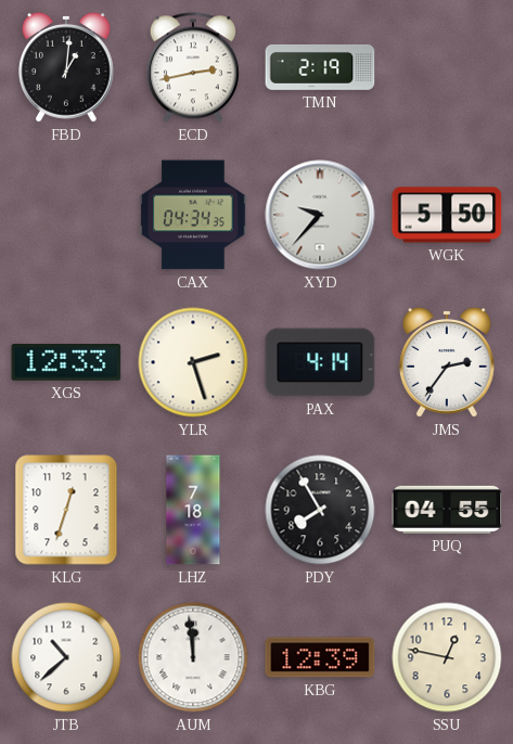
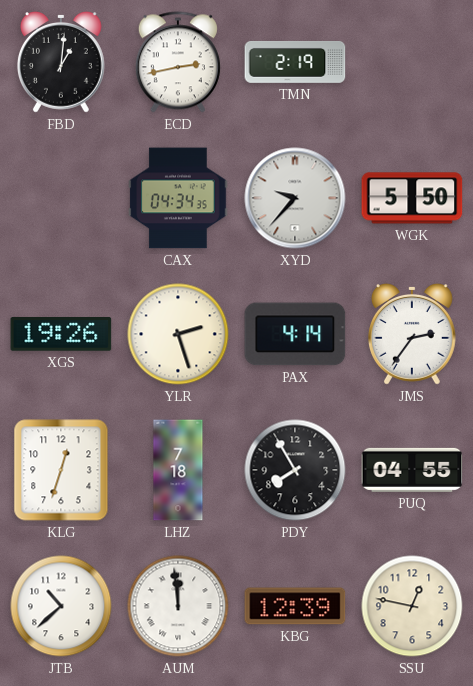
XGS: 12:33 -> 19:26
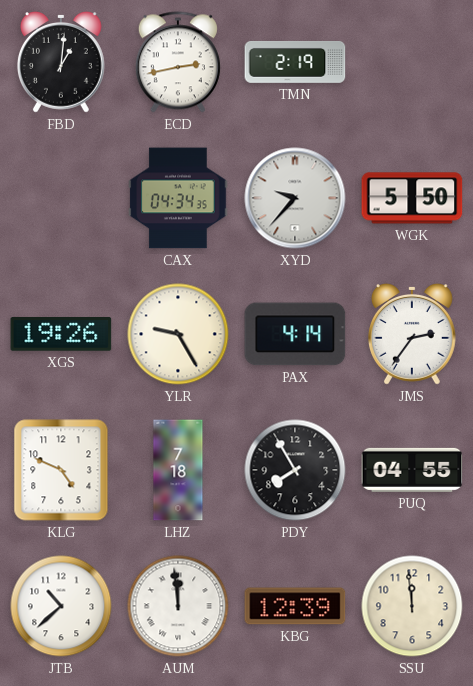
YLR: 2:27 -> 9:25
KLG: 12:33 -> 4:49
SSU: 12:47 -> 11:59
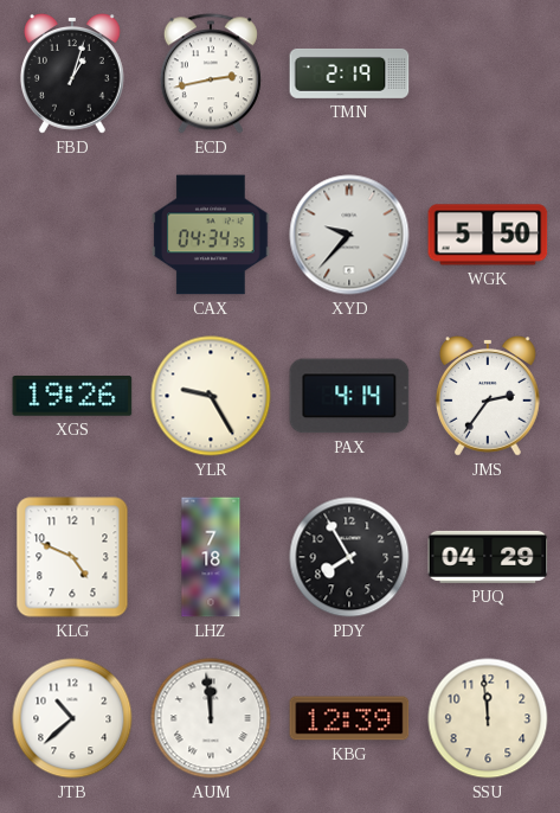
FBD: 1:01 -> 1:03
PUQ: 04:55 -> 04:29
